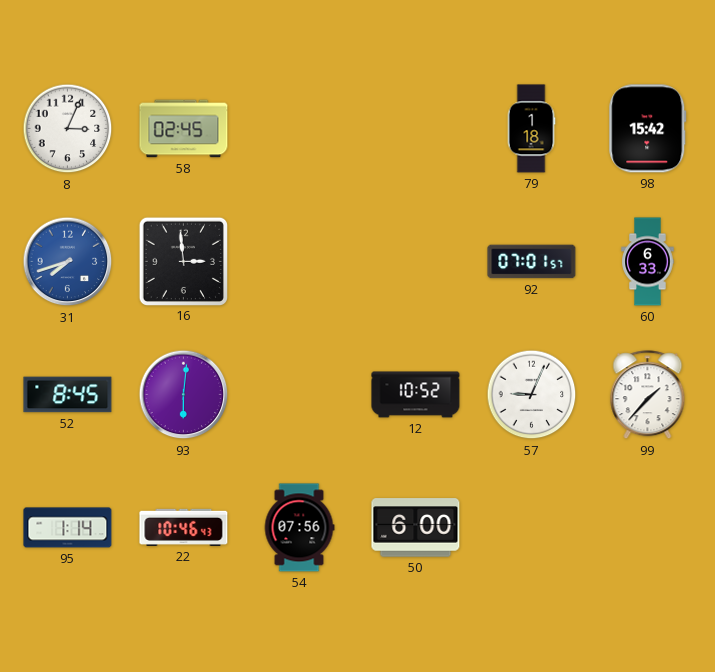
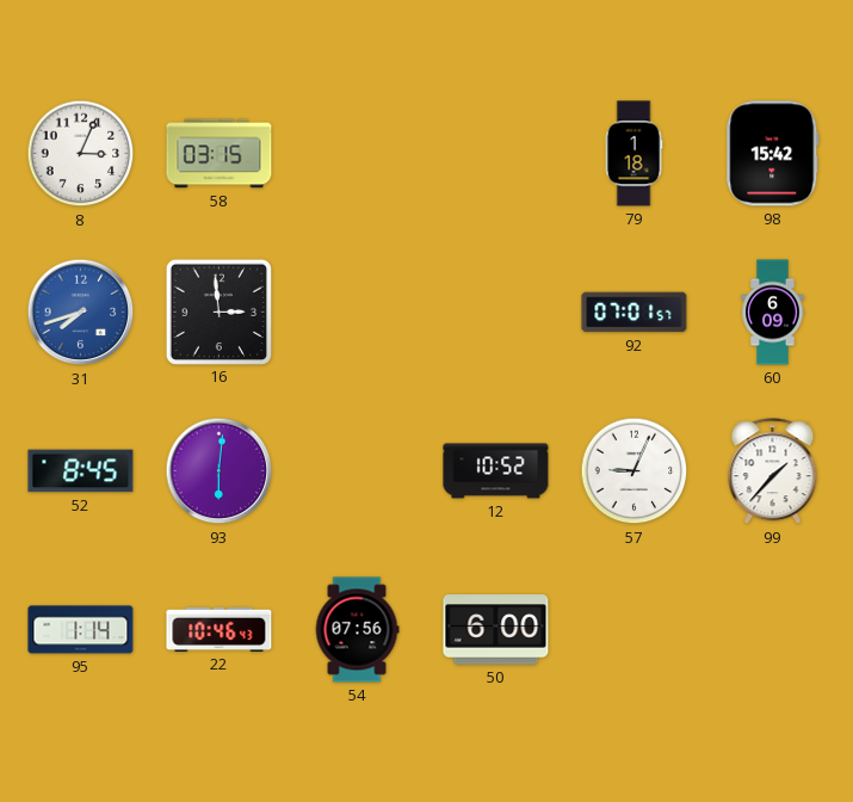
58: 02:45 -> 03:15
60: 6:33 -> 6:09
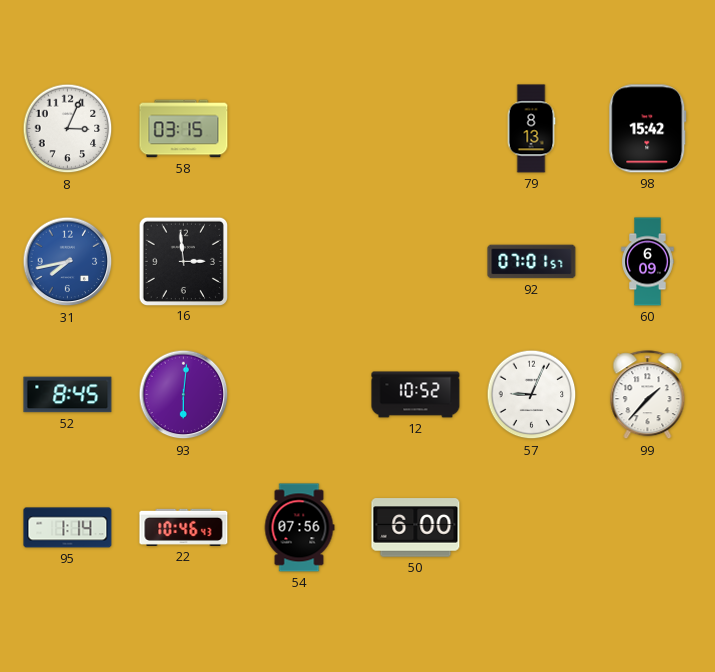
79: 1:18 -> 8:13
31: 7:42 -> 7:43
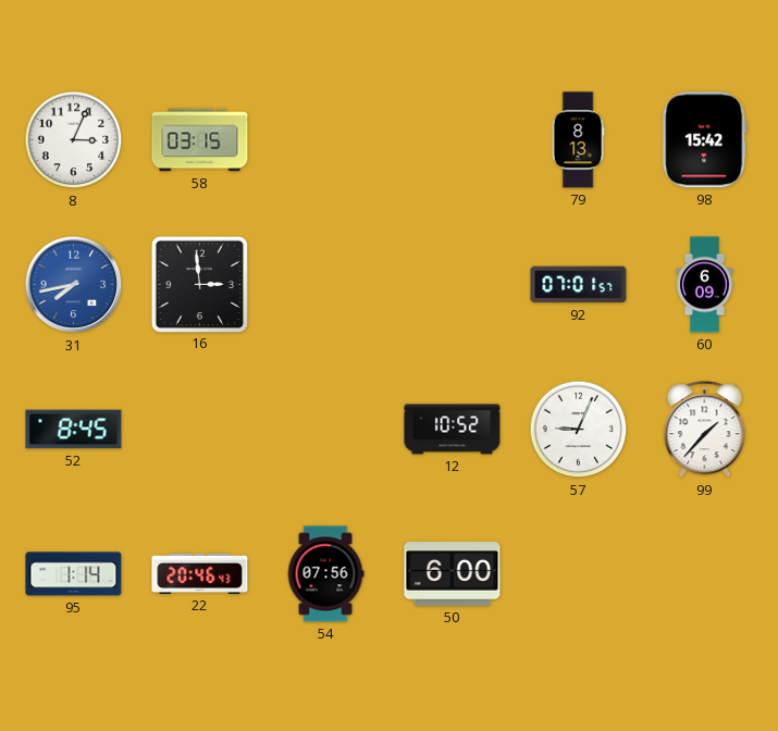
93: 6:01 -> none
22: 10:46 -> 20:46
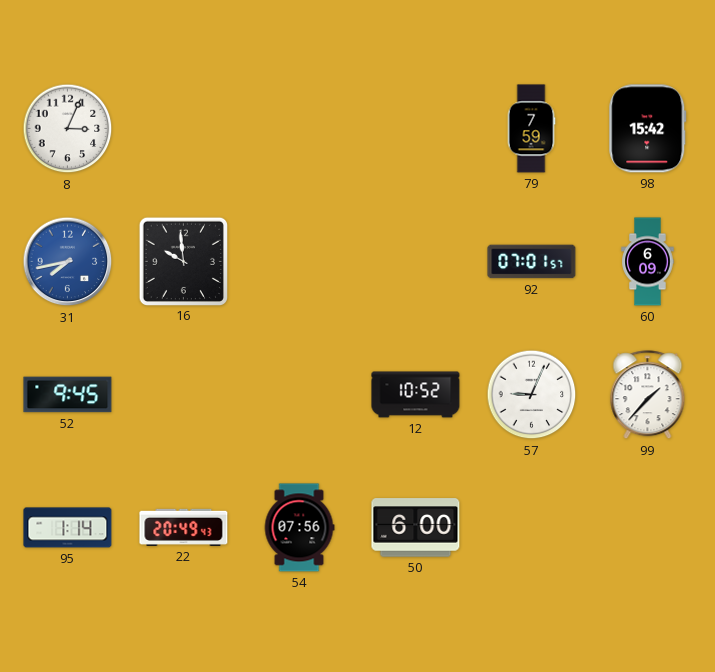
58: 03:15 -> none
79: 8:13 -> 7:59
16: 2:59 -> 9:59
52: 8:45 -> 9:45
22: 20:46 -> 20:49
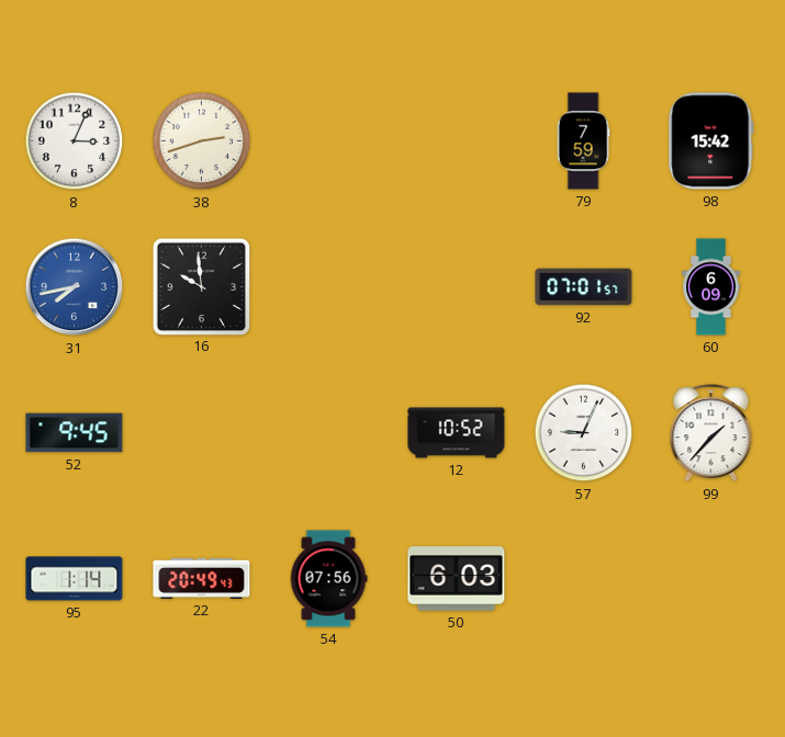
38: none -> 2:42
50: 6:00 -> 6:03
